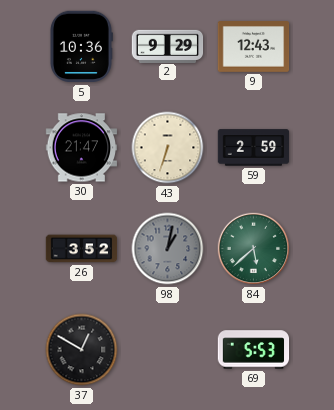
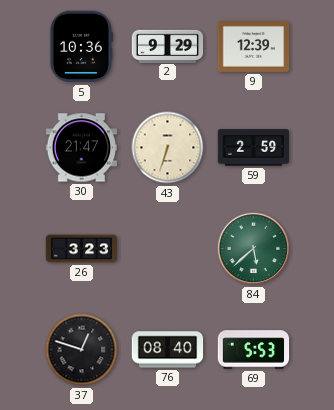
9: 12:43 -> 12:39
26: 3:52 -> 3:23
98: 1:02 -> none
37: 12:50 -> 12:48
76: none -> 08:40
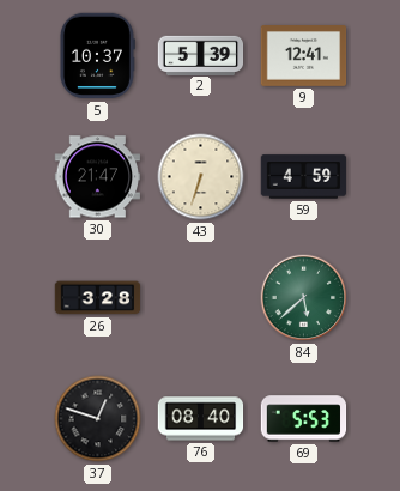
5: 10:36 -> 10:37
2: 9:29 -> 5:39
9: 12:39 -> 12:41
59: 2:59 -> 4:59
26: 3:23 -> 3:28
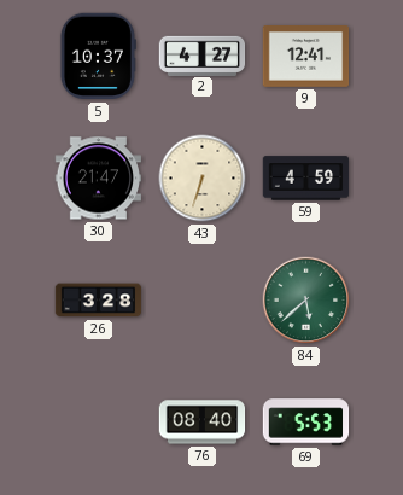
2: 5:39 -> 4:27
37: 12:48 -> none
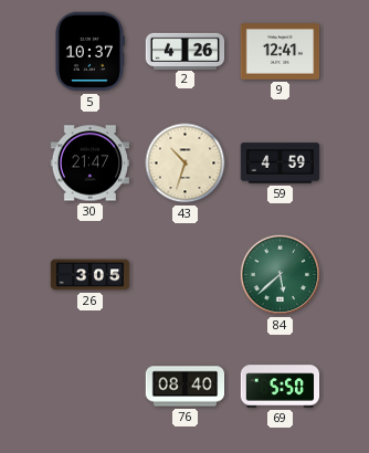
2: 4:27 -> 4:26
43: 6:33 -> 10:33
26: 3:28 -> 3:05
69: 5:53 -> 5:50
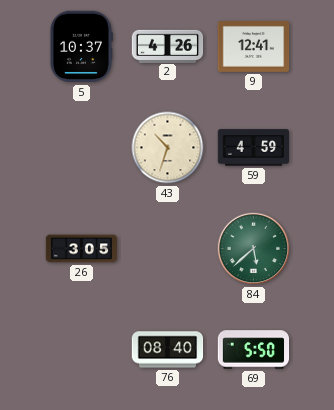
30: 21:47 -> none
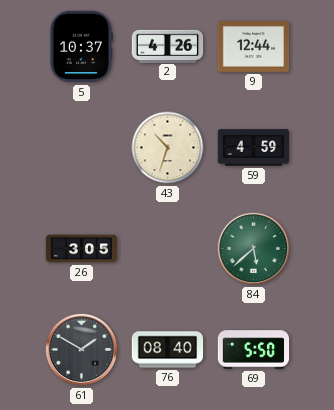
9: 12:41 -> 12:44
61: none -> 1:50
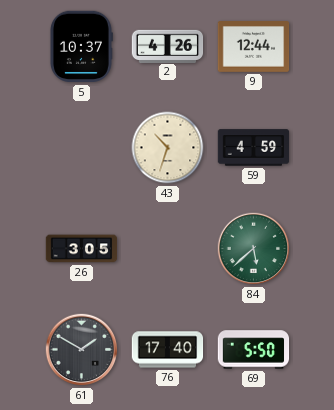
76: 08:40 -> 17:40
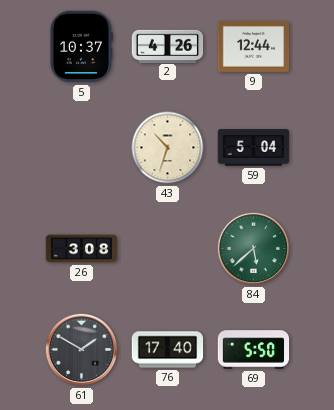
59: 4:59 -> 5:04
26: 3:05 -> 3:08
